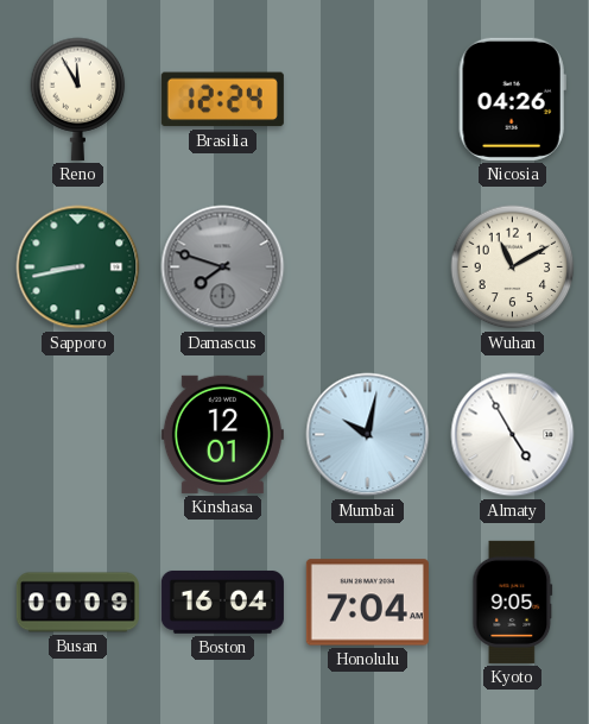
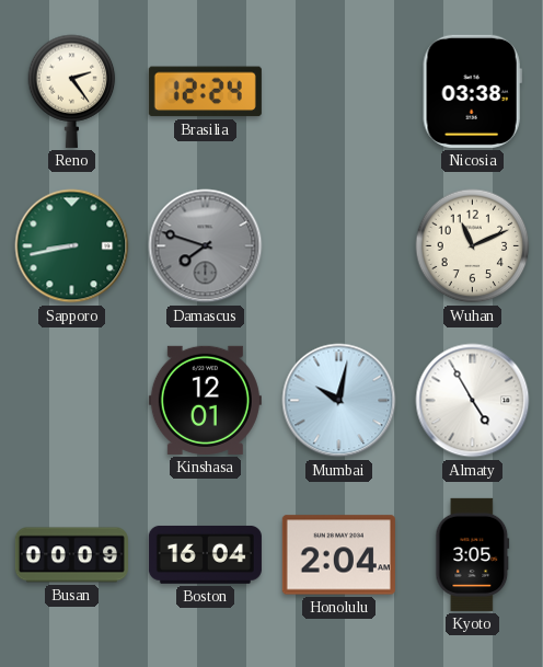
Reno: 11:55 -> 2:24
Nicosia: 04:26 -> 03:38
Wuhan: 11:10 -> 11:11
Honolulu: 7:04 -> 2:04
Kyoto: 9:05 -> 3:05
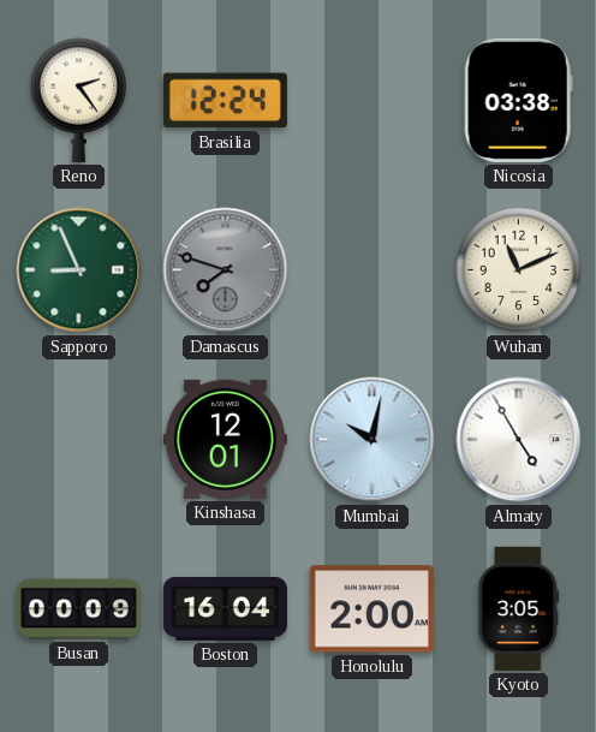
Sapporo: 8:43 -> 8:56
Honolulu: 2:04 -> 2:00
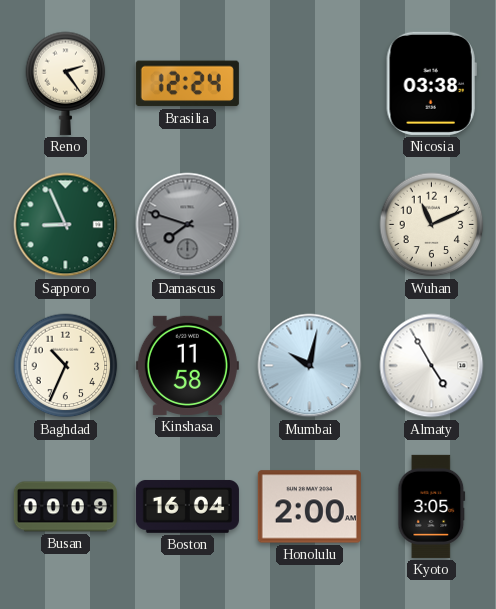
Baghdad: none -> 10:34
Kinshasa: 12:01 -> 11:58
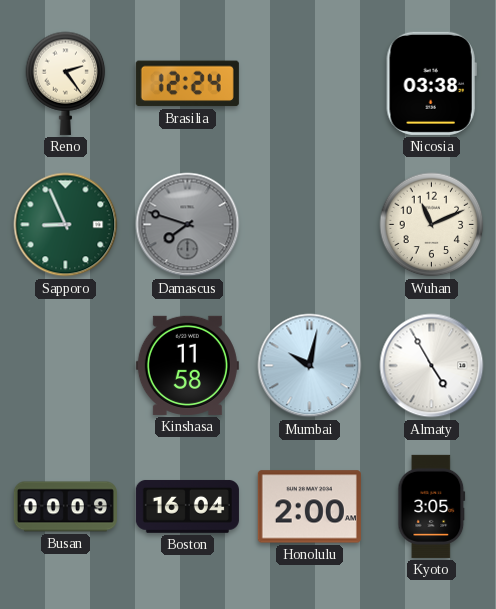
Baghdad: 10:34 -> none
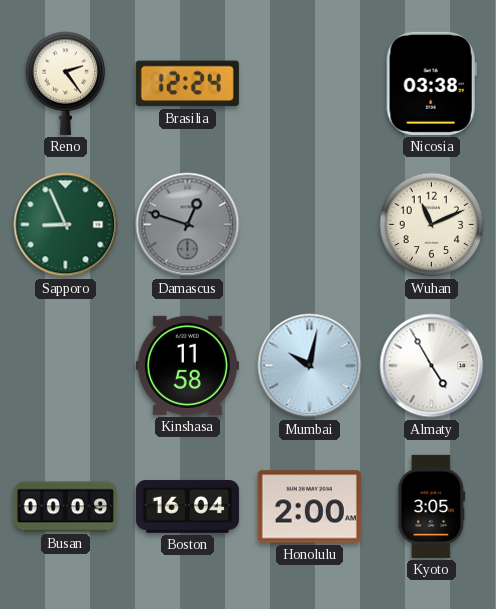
Damascus: 7:48 -> 12:48
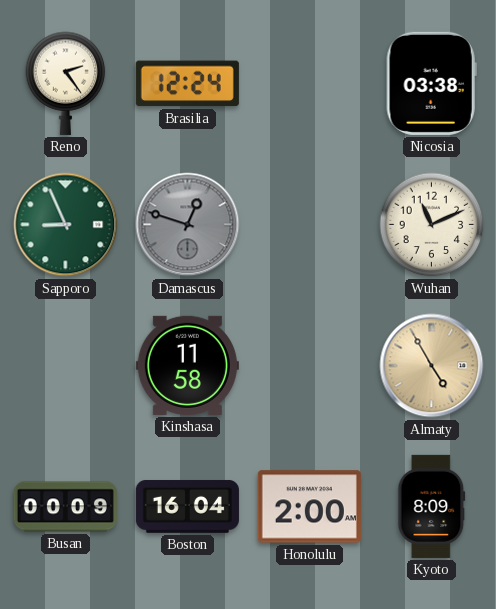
Mumbai: 10:02 -> none
Almaty dial: white -> champagne
Kyoto: 3:05 -> 8:09
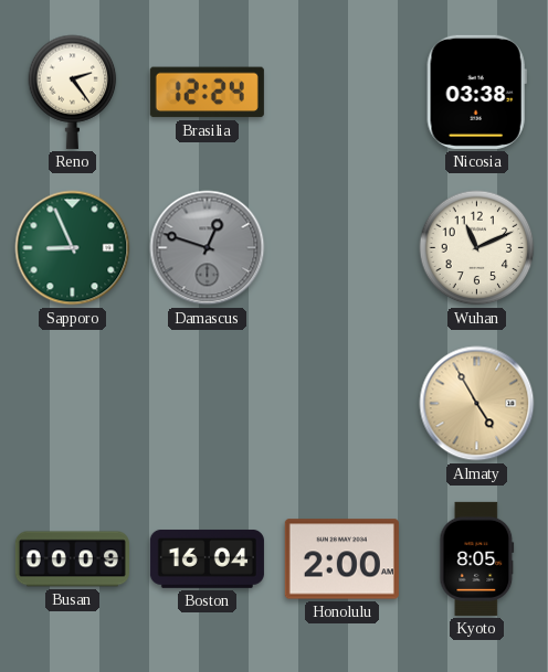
Kinshasa: 11:58 -> none
Kyoto: 8:09 -> 8:05
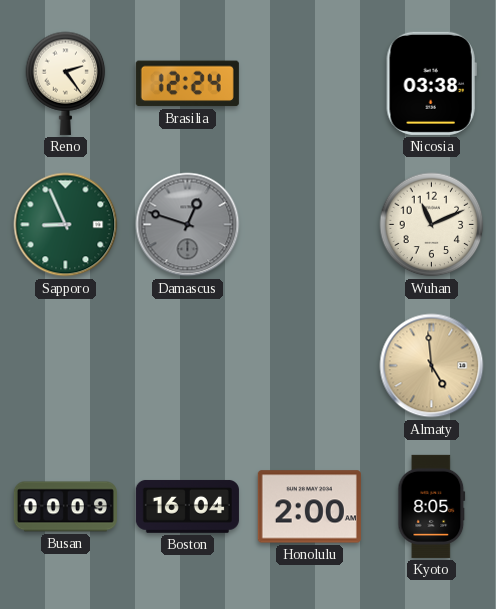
Almaty: 4:55 -> 4:59
